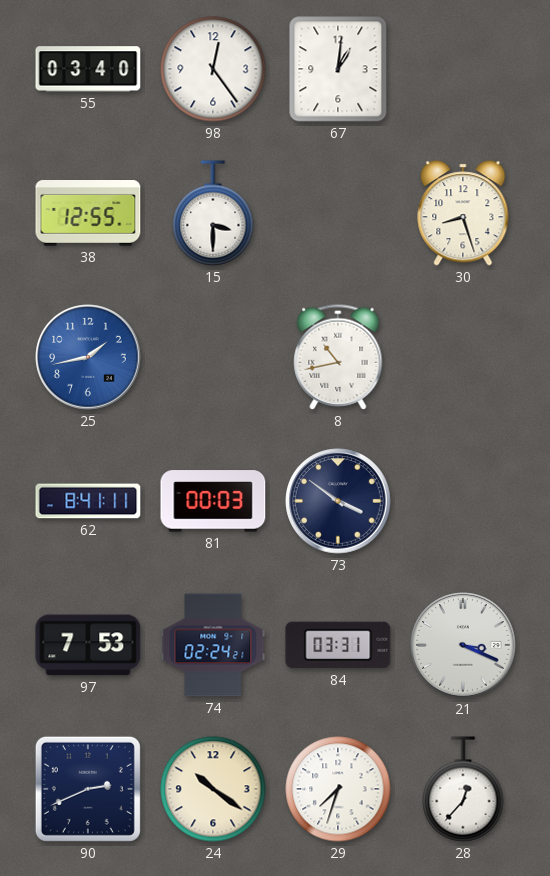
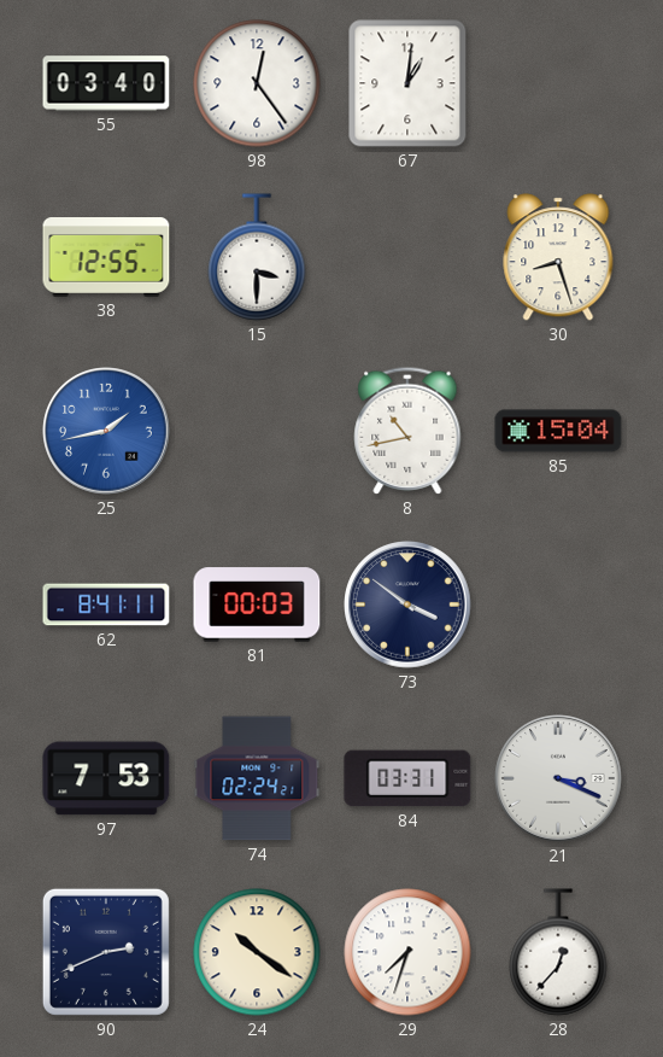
85: none -> 15:04
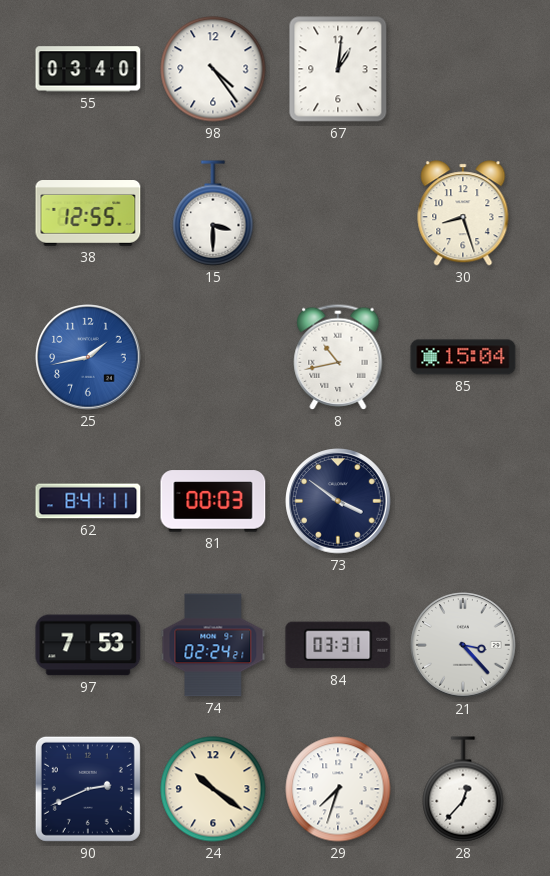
98: 12:24 -> 4:24
21: 3:19 -> 3:23
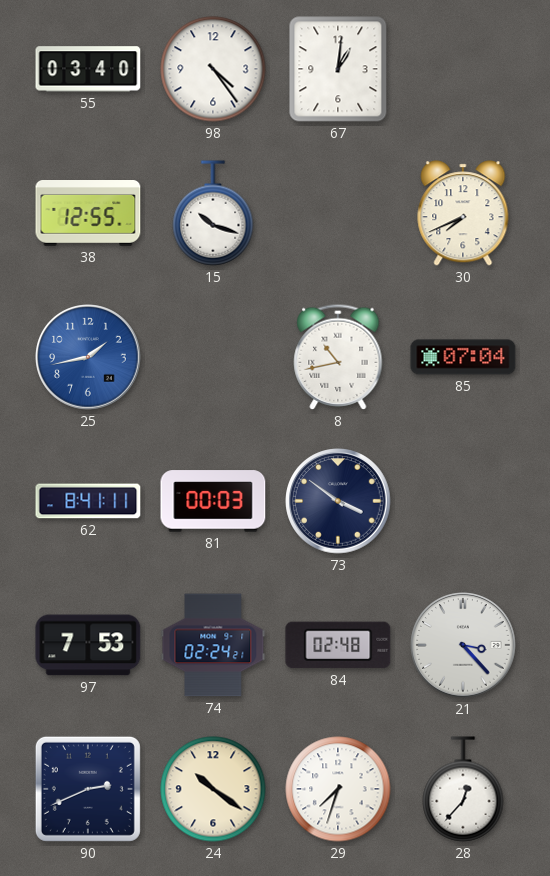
15: 3:30 -> 10:18
30: 8:27 -> 7:41
85: 15:04 -> 07:04
84: 03:31 -> 02:48
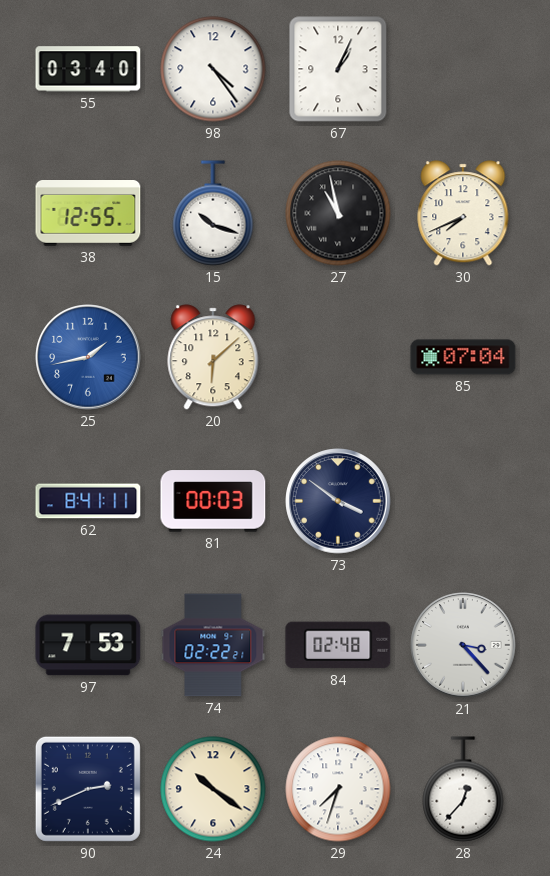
67: 1:01 -> 1:04
27: none -> 10:58
20: none -> 6:08
8: 10:43 -> none
74: 02:24 -> 02:22
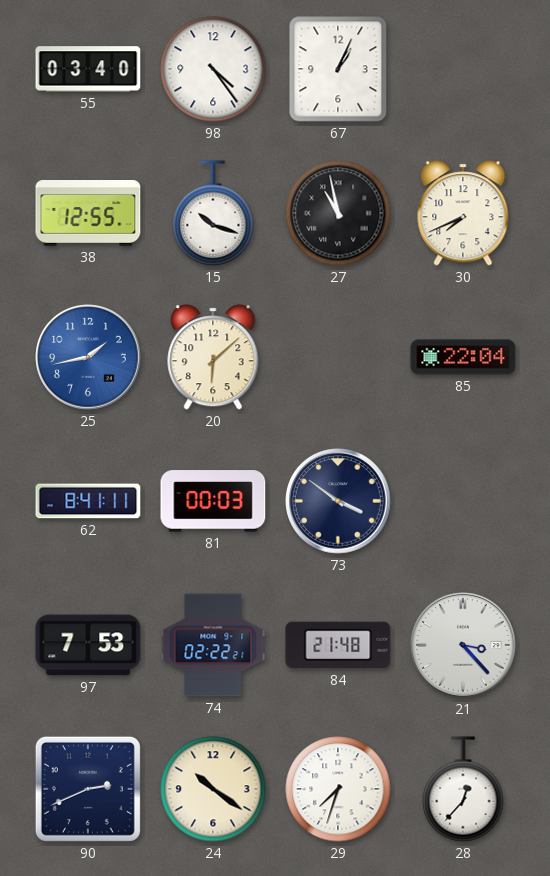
85: 07:04 -> 22:04
84: 02:48 -> 21:48
